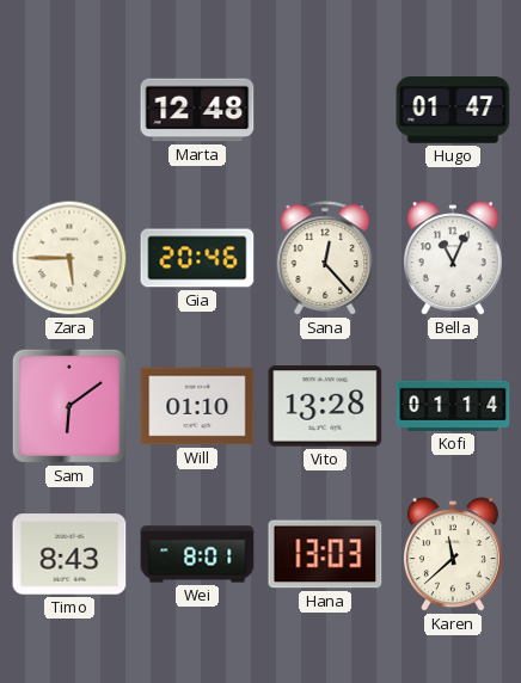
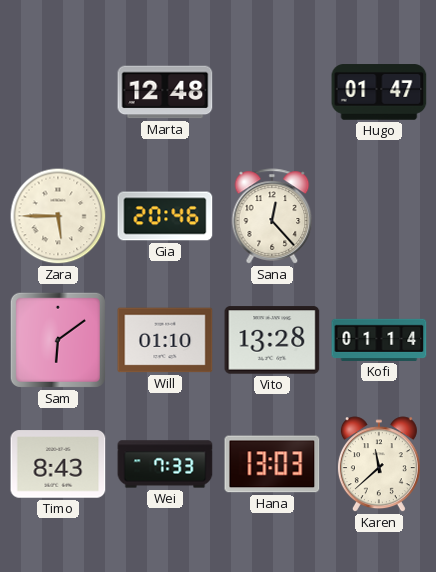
Bella: 11:04 -> none
Wei: 8:01 -> 7:33
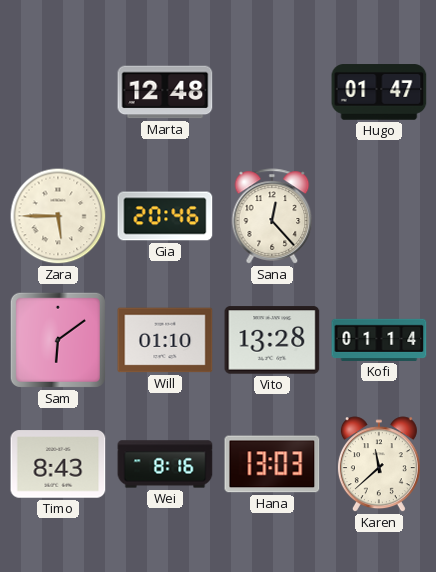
Wei: 7:33 -> 8:16
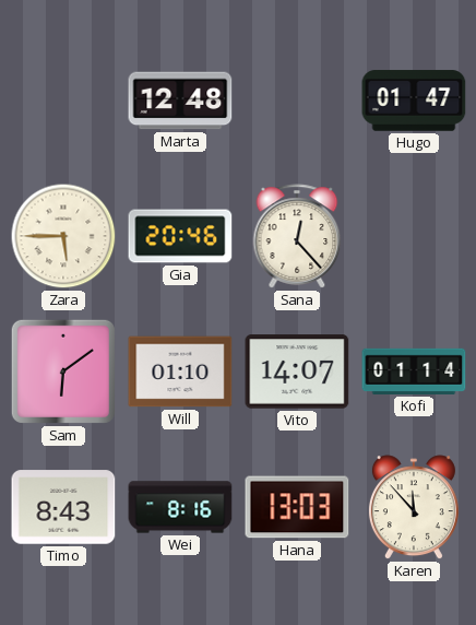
Vito: 13:28 -> 14:07
Karen: 11:38 -> 11:53
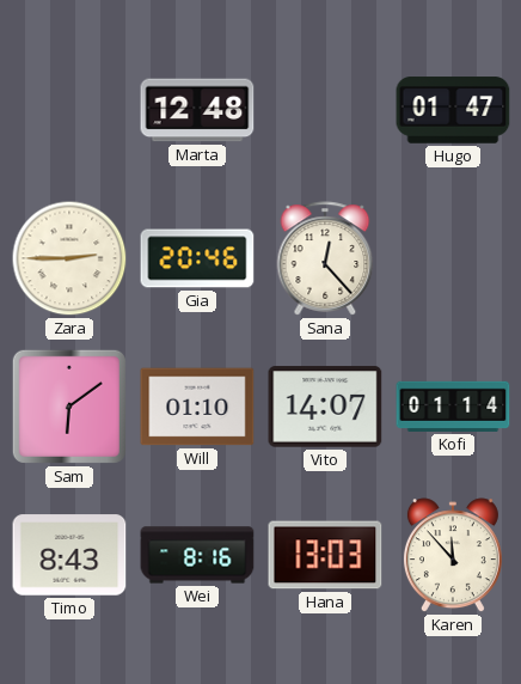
Zara: 5:45 -> 2:45
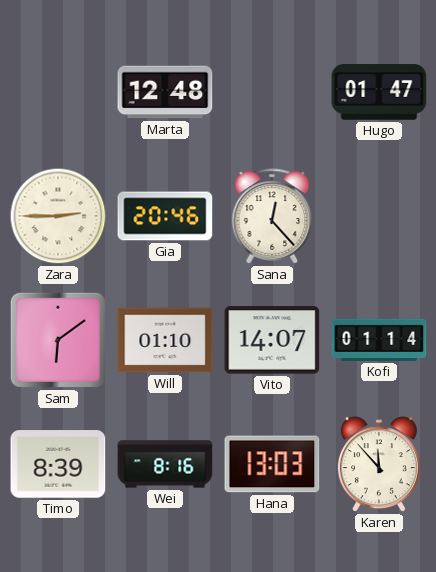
Timo: 8:43 -> 8:39
